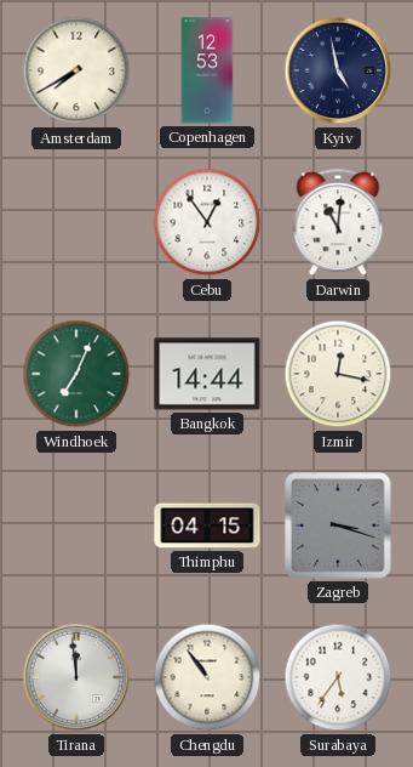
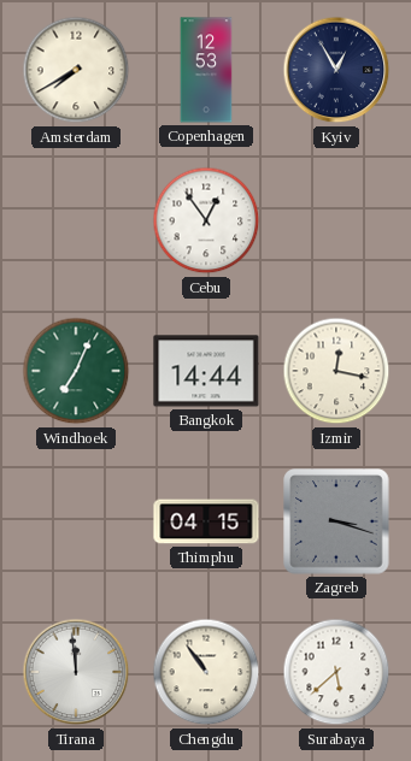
Kyiv: 4:58 -> 12:55
Darwin: 11:01 -> none
Surabaya: 5:36 -> 5:38
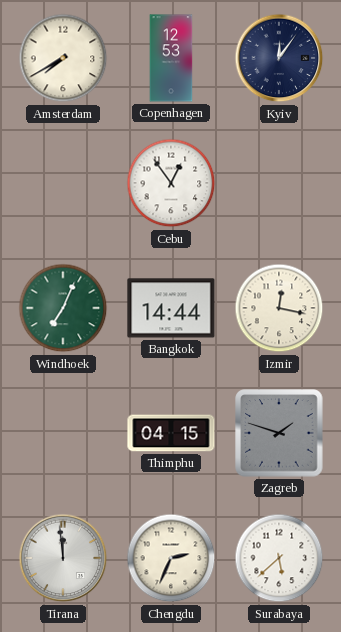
Kyiv: 12:55 -> 12:06
Zagreb: 3:18 -> 1:48
Chengdu: 10:54 -> 2:34
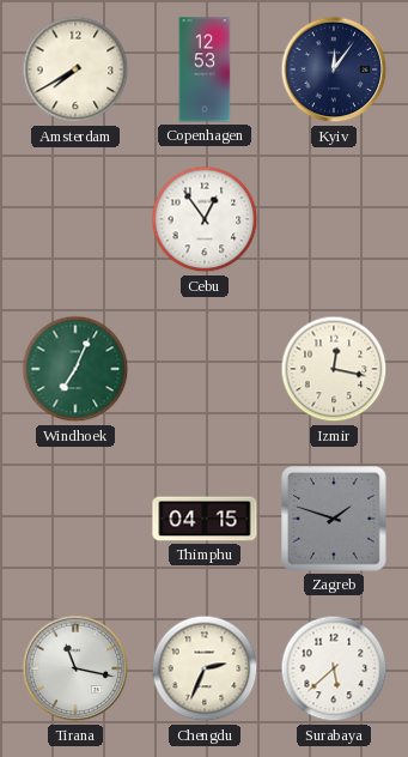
Bangkok: 14:44 -> none
Tirana: 11:59 -> 11:17
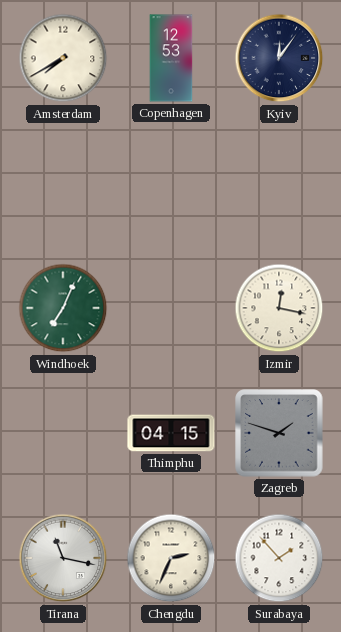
Cebu: 12:54 -> none
Surabaya: 5:38 -> 1:53
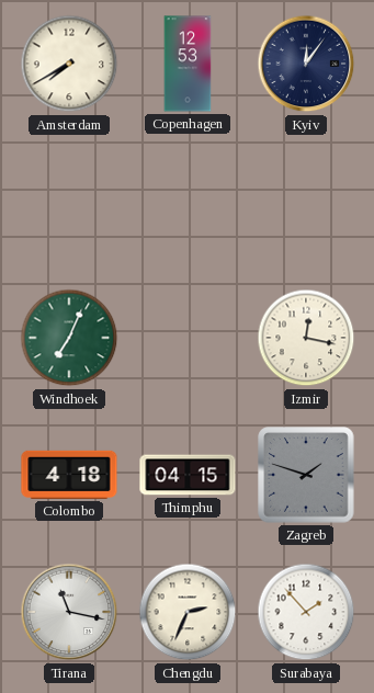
Colombo: none -> 4:18
